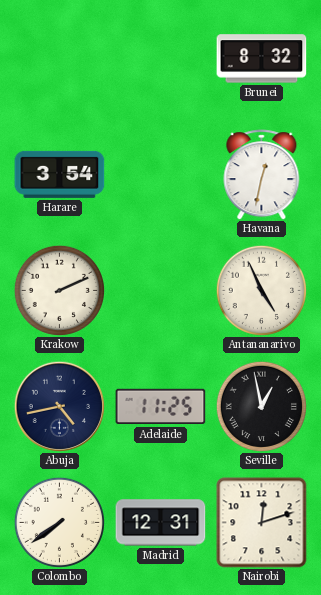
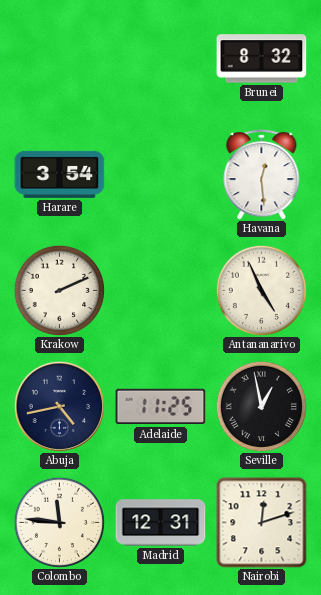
Havana: 12:32 -> 12:29
Colombo: 7:39 -> 11:46
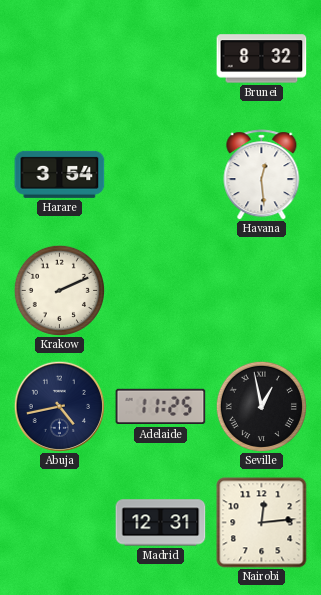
Antananarivo: 4:56 -> none
Colombo: 11:46 -> none
Nairobi: 12:12 -> 12:14
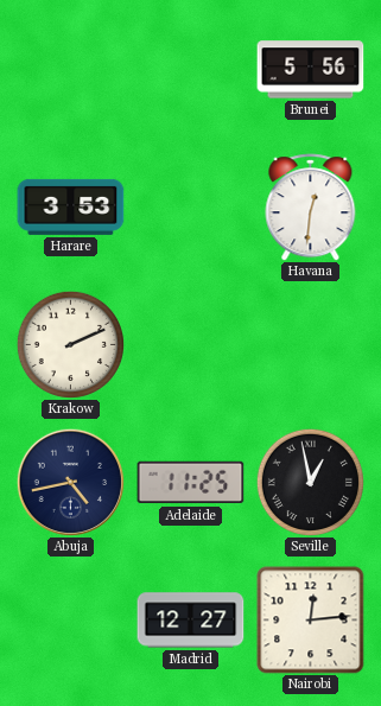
Brunei: 8:32 -> 5:56
Harare: 3:54 -> 3:53
Havana: 12:29 -> 12:31
Madrid: 12:31 -> 12:27
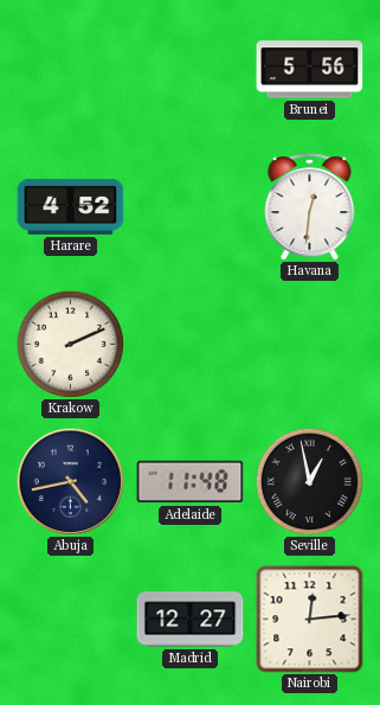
Harare: 3:53 -> 4:52
Adelaide: 11:25 -> 11:48
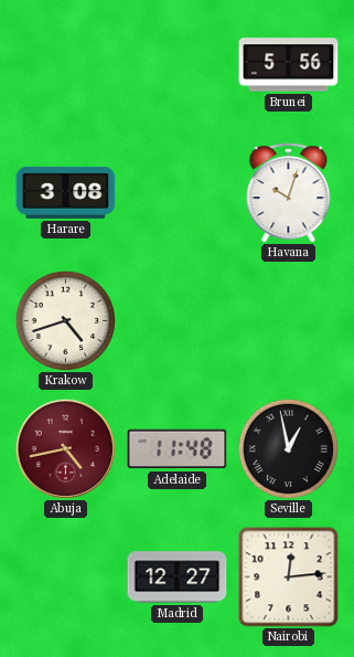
Harare: 4:52 -> 3:08
Havana: 12:31 -> 10:03
Krakow: 2:11 -> 4:42
Abuja dial: navy -> burgundy
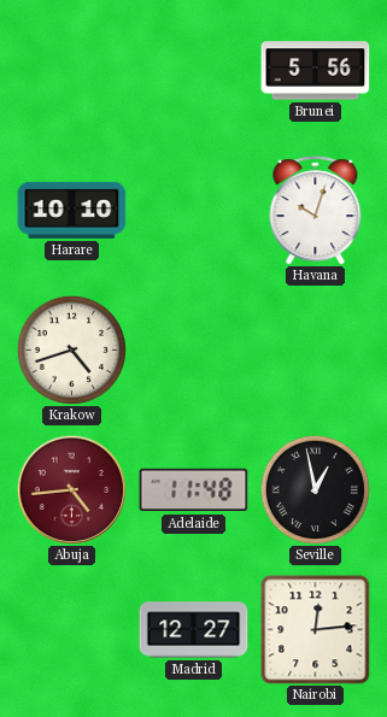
Harare: 3:08 -> 10:10
Abuja: 4:43 -> 4:44
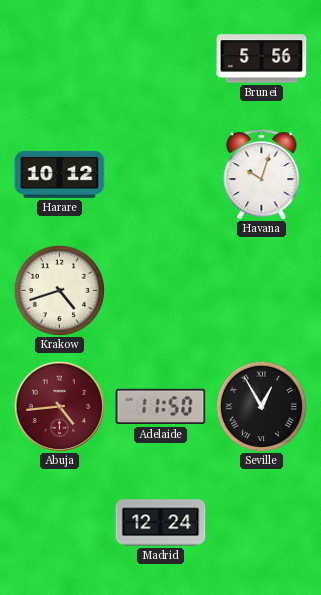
Harare: 10:10 -> 10:12
Adelaide: 11:48 -> 11:50
Seville: 12:58 -> 12:55
Madrid: 12:27 -> 12:24
Nairobi: 12:14 -> none
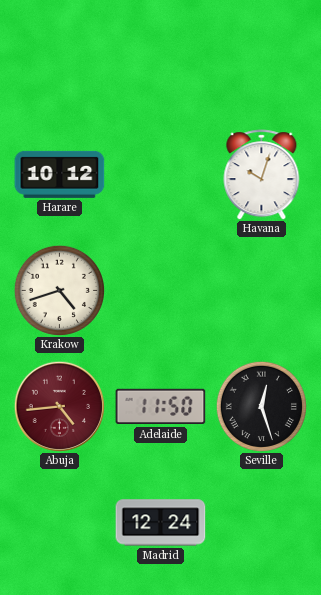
Brunei: 5:56 -> none
Seville: 12:55 -> 12:27
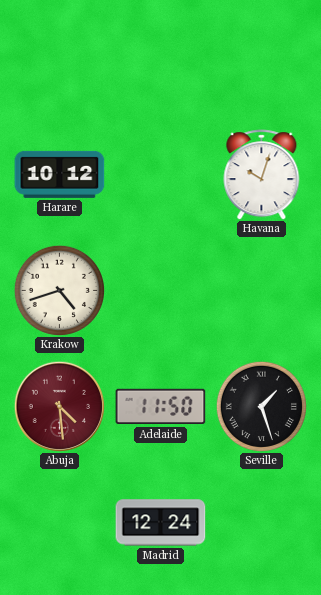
Abuja: 4:44 -> 4:29
Seville: 12:27 -> 1:27
